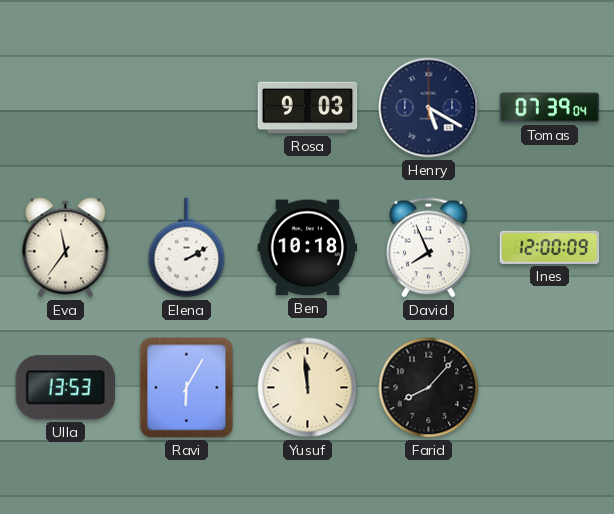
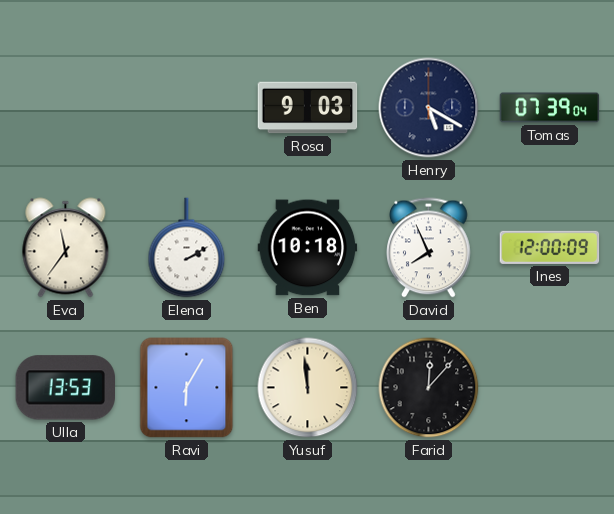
Farid: 8:07 -> 12:07
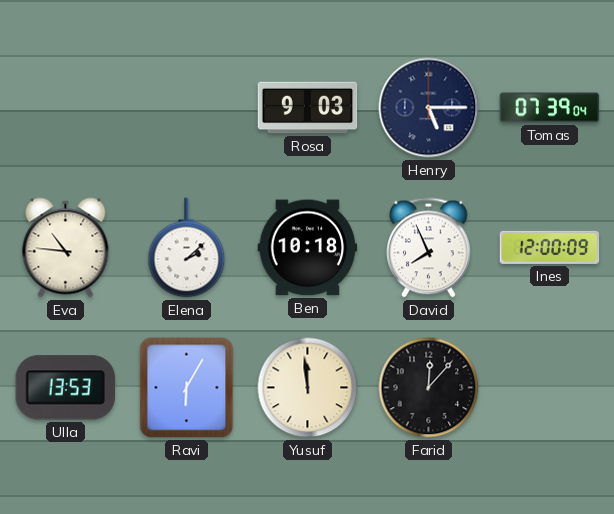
Henry: 5:20 -> 5:15
Eva: 11:36 -> 10:46
Elena: 2:10 -> 2:08
